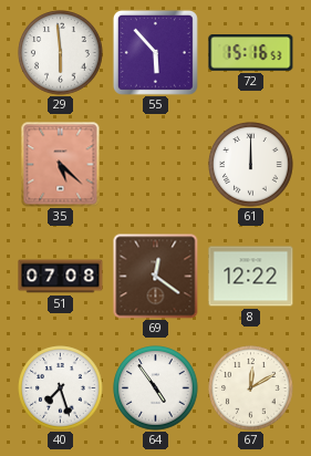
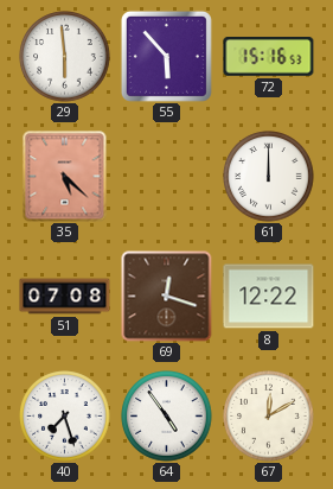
69: 12:21 -> 12:18
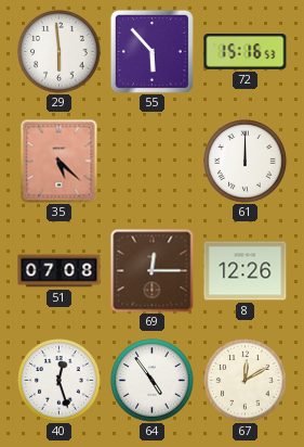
69: 12:18 -> 12:15
8: 12:22 -> 12:26
40: 7:27 -> 12:27
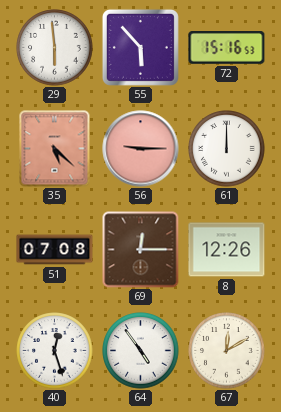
56: none -> 9:15
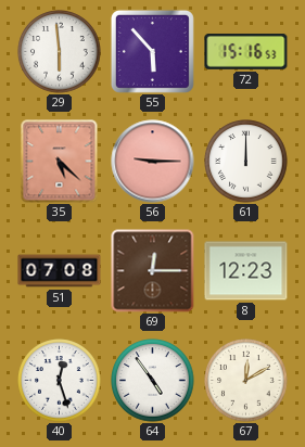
8: 12:26 -> 12:23
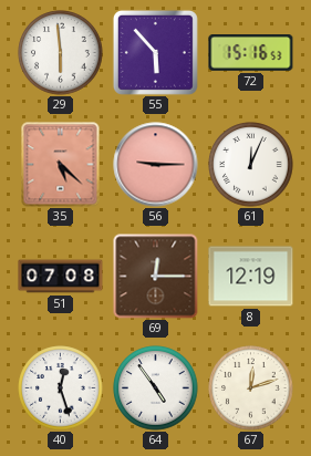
61: 12:00 -> 12:04
8: 12:23 -> 12:19
67: 12:10 -> 12:12
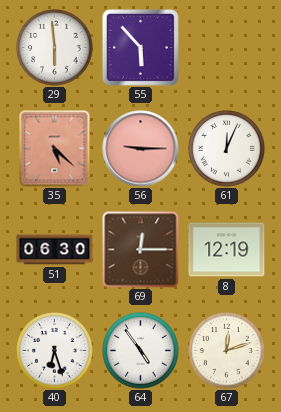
72: 15:16 -> none
51: 07:08 -> 06:30
40: 12:27 -> 6:27
